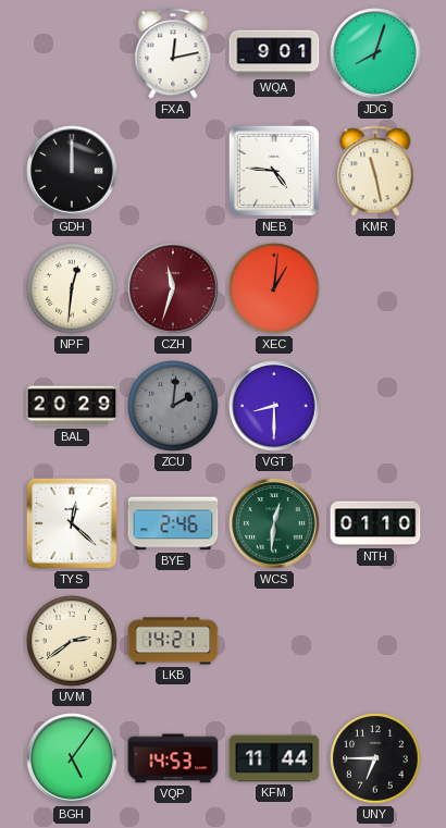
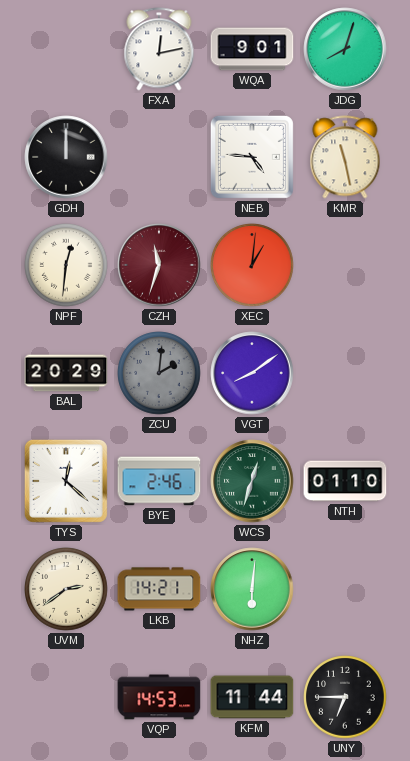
VGT: 8:30 -> 8:09
WCS: 12:31 -> 12:33
NHZ: none -> 6:01
BGH: 5:06 -> none
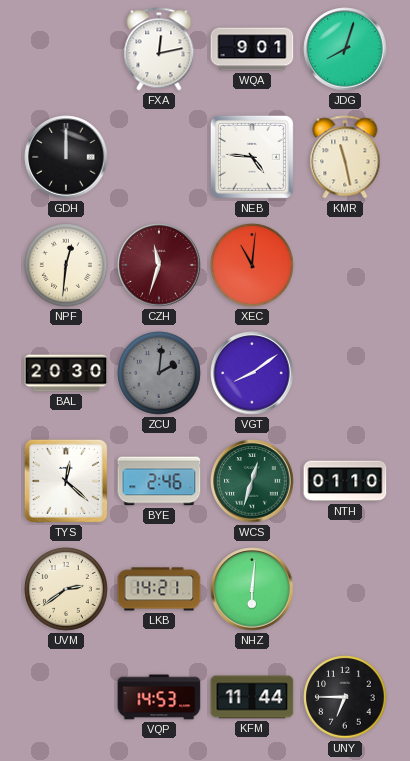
XEC: 1:01 -> 11:01
BAL: 20:29 -> 20:30
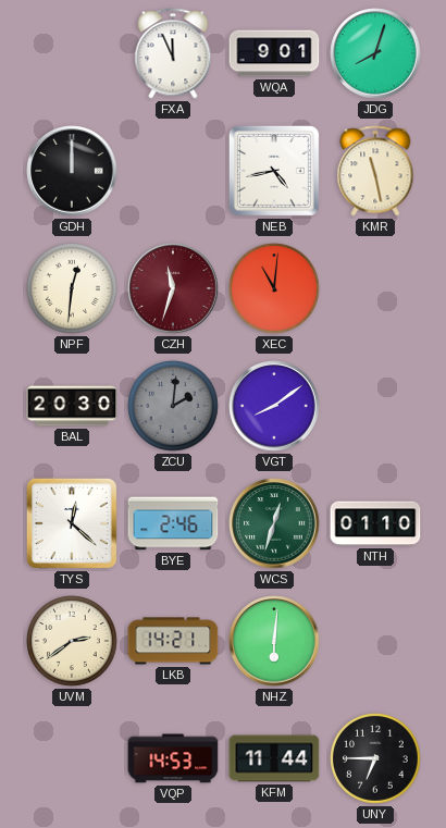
FXA: 12:13 -> 11:56
NEB: 4:46 -> 4:43
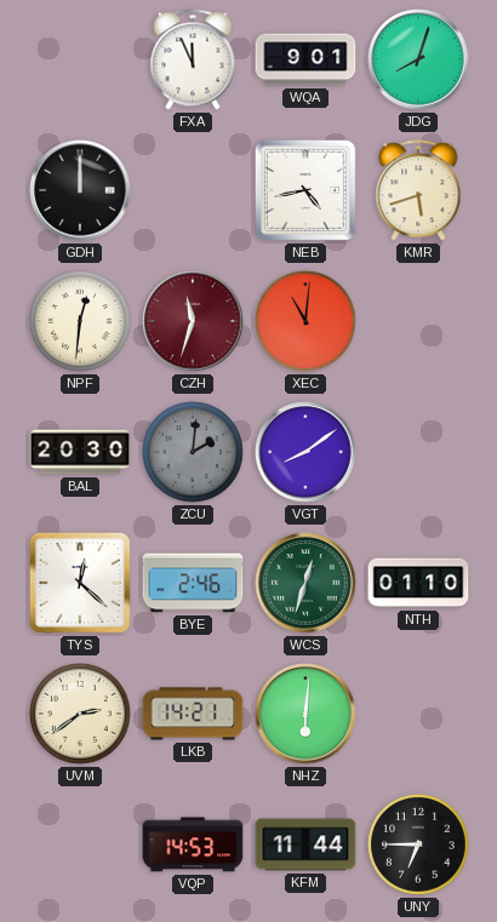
KMR: 11:28 -> 5:42
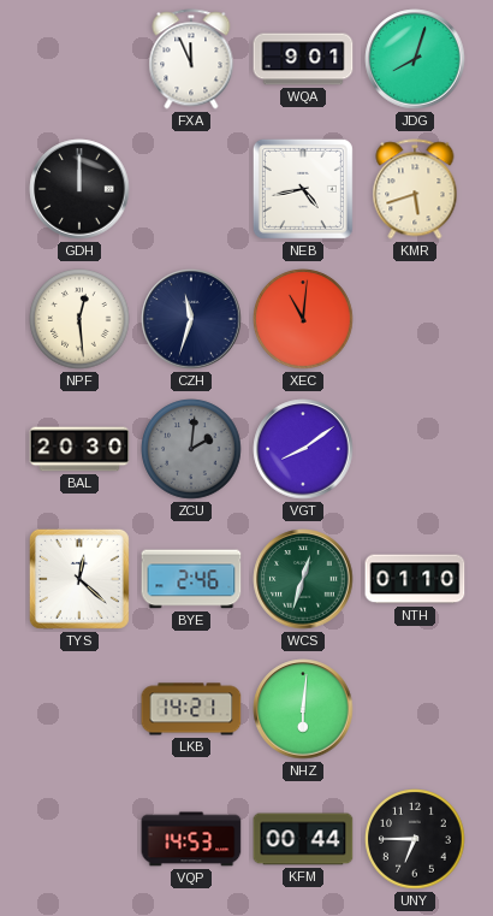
NPF: 12:31 -> 12:29
CZH dial: burgundy -> navy
UVM: 2:39 -> none
KFM: 11:44 -> 00:44
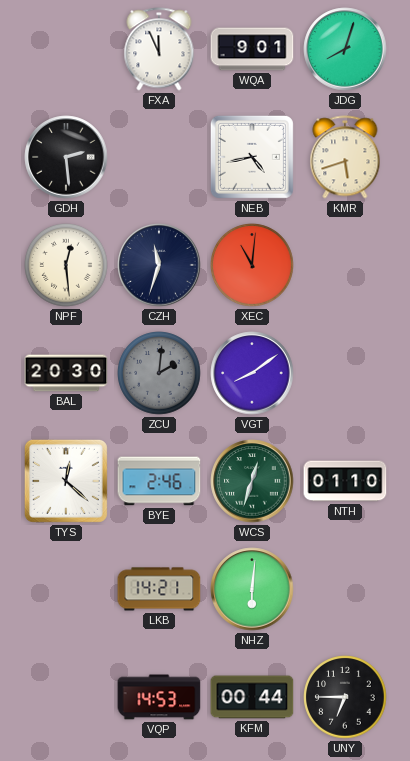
GDH: 12:00 -> 2:29
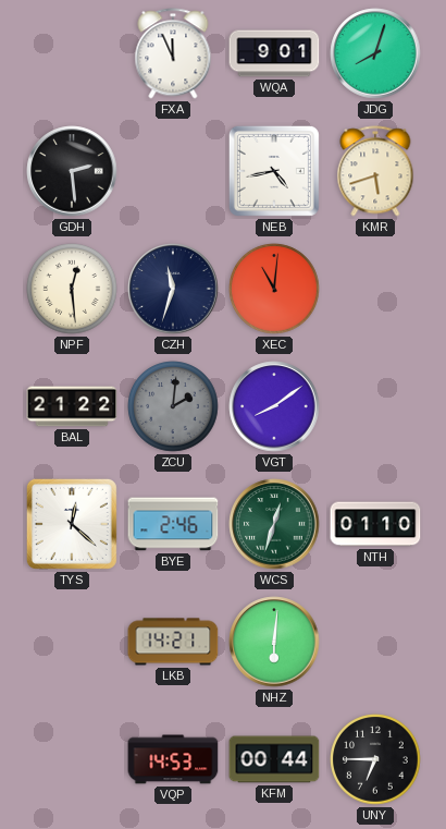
BAL: 20:30 -> 21:22
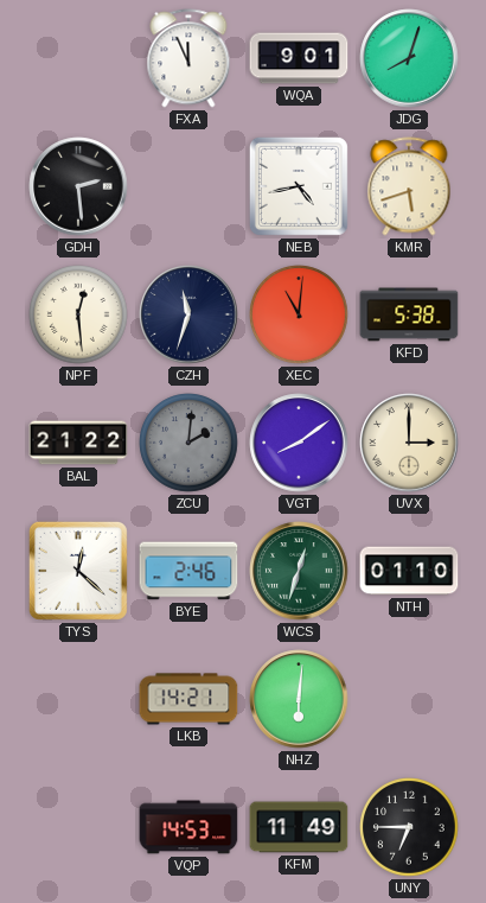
KFD: none -> 5:38
UVX: none -> 3:00
KFM: 00:44 -> 11:49
